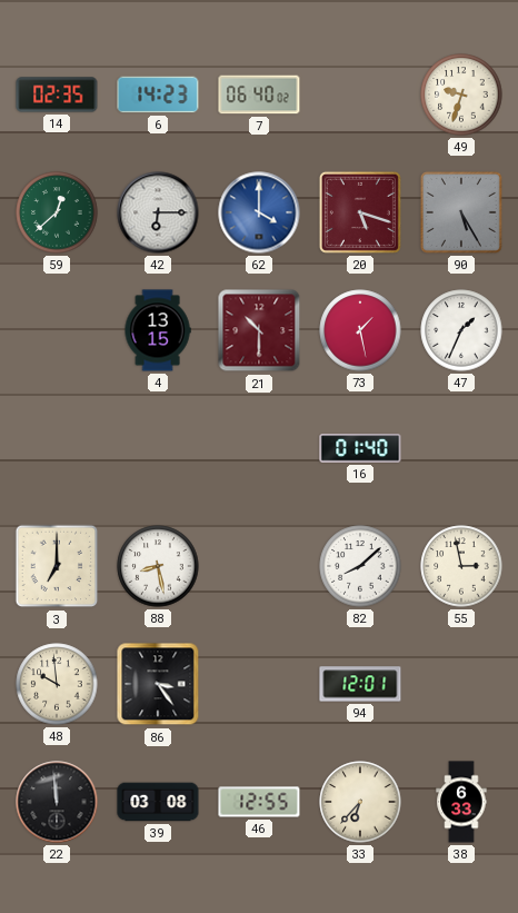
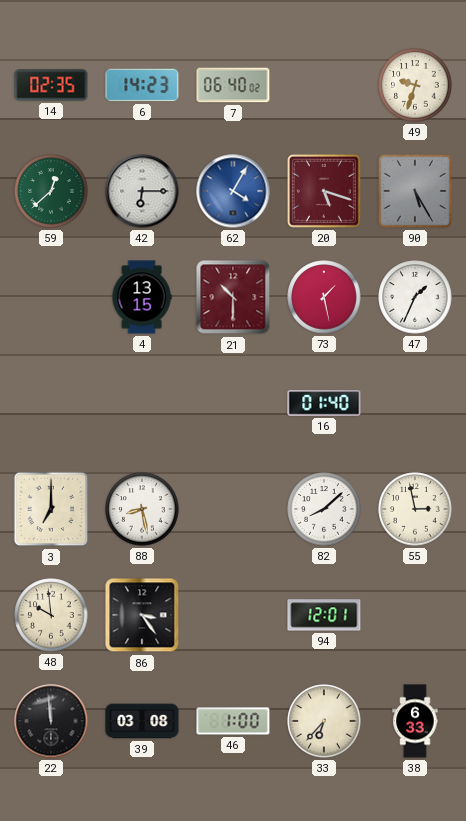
62: 4:00 -> 4:05
46: 12:55 -> 1:00
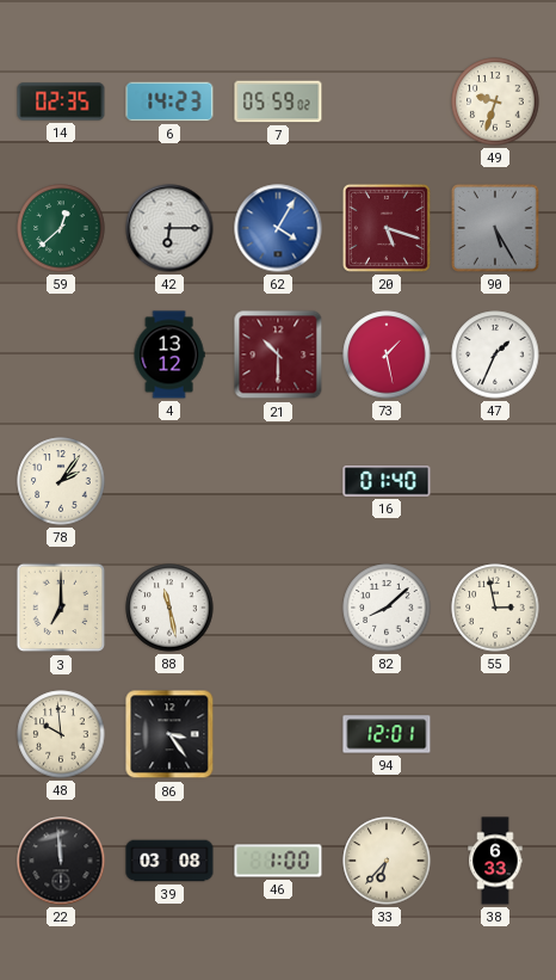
7: 06:40 -> 05:59
4: 13:15 -> 13:12
78: none -> 2:06
88: 8:28 -> 11:28
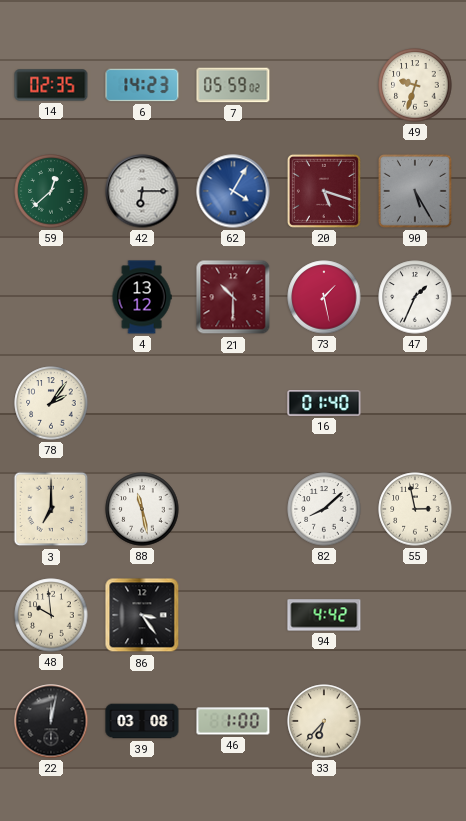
94: 12:01 -> 4:42
22: 11:59 -> 12:02
38: 6:33 -> none
